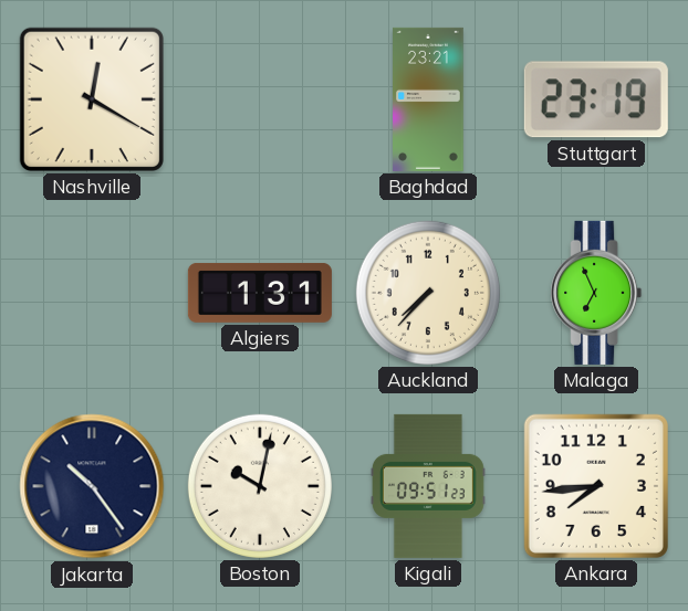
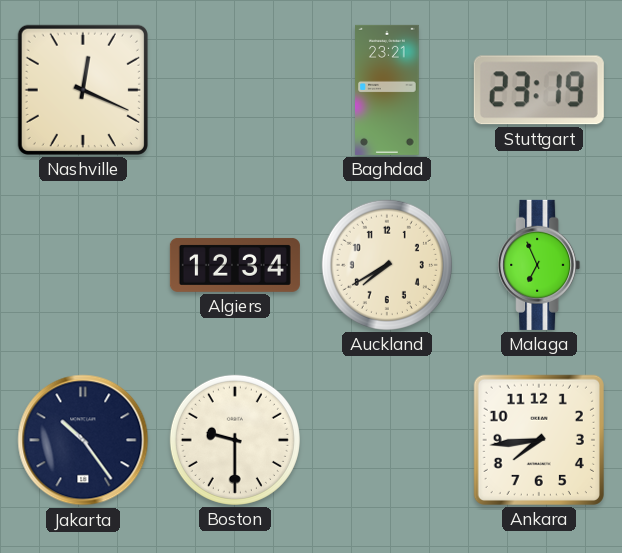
Nashville: 12:20 -> 12:19
Algiers: 1:31 -> 12:34
Auckland: 7:37 -> 7:40
Boston: 10:02 -> 9:30
Kigali: 09:51 -> none
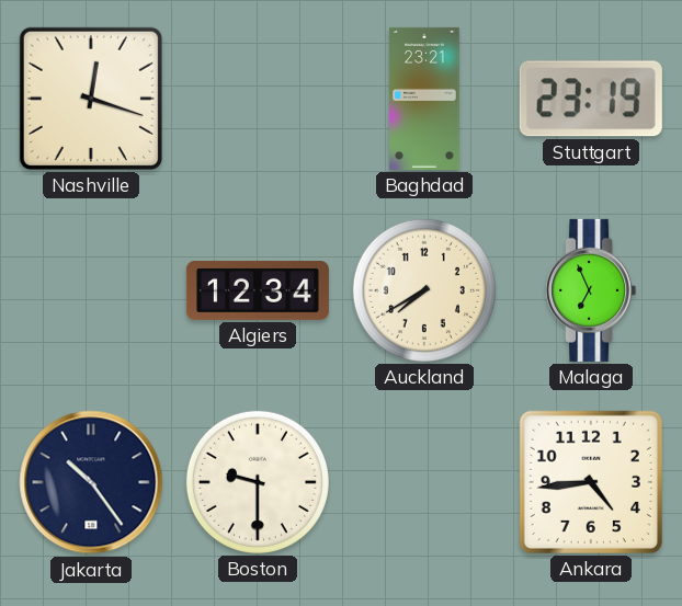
Nashville: 12:19 -> 12:18
Ankara: 7:44 -> 4:44
